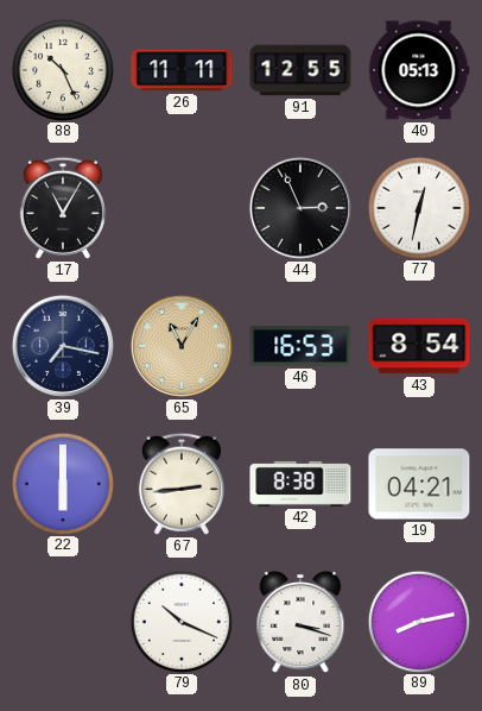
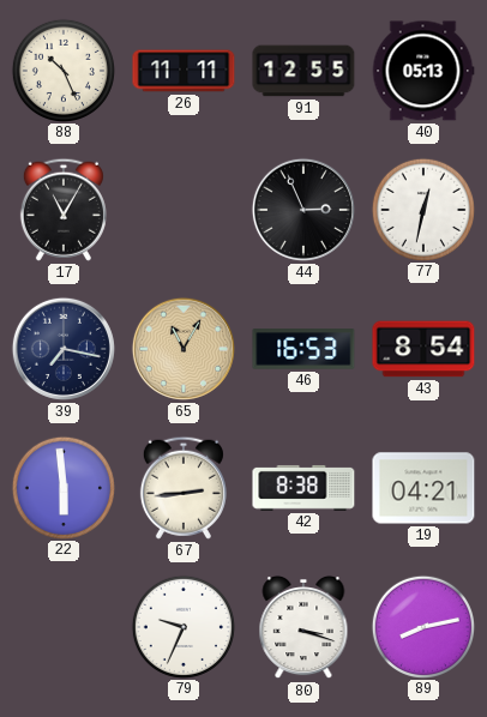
22: 6:00 -> 5:59
79: 10:19 -> 9:34
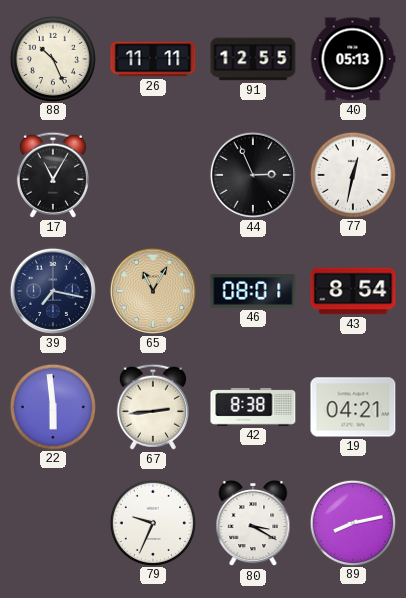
46: 16:53 -> 08:01
80: 3:18 -> 3:20
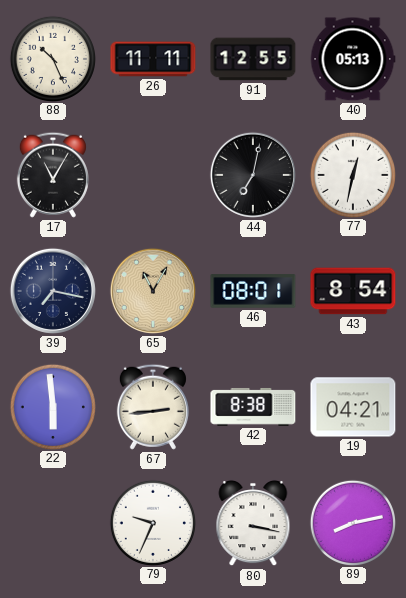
44: 2:56 -> 7:02
80: 3:20 -> 3:17
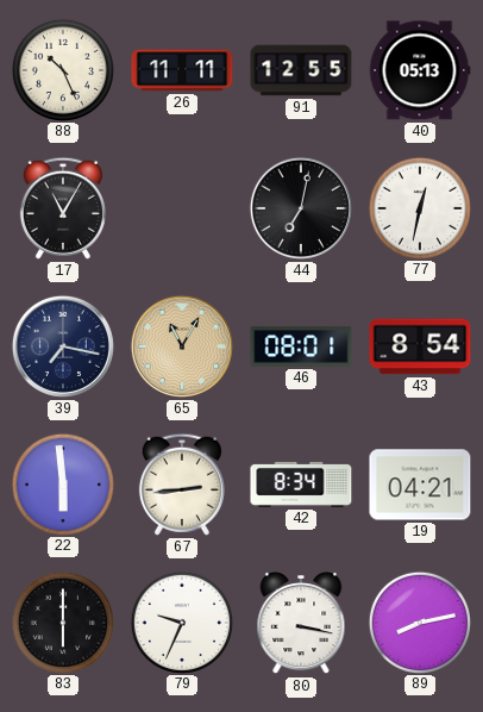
42: 8:38 -> 8:34
83: none -> 6:00
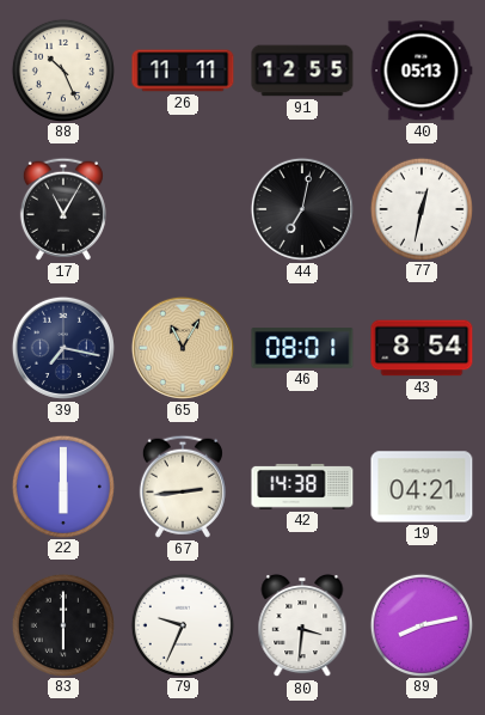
22: 5:59 -> 6:00
42: 8:34 -> 14:38
80: 3:17 -> 3:31
